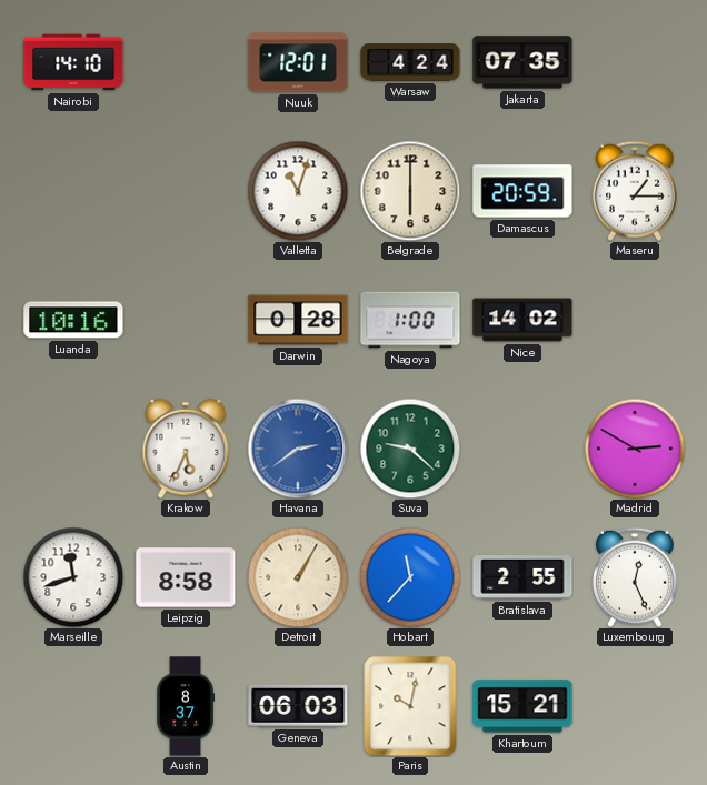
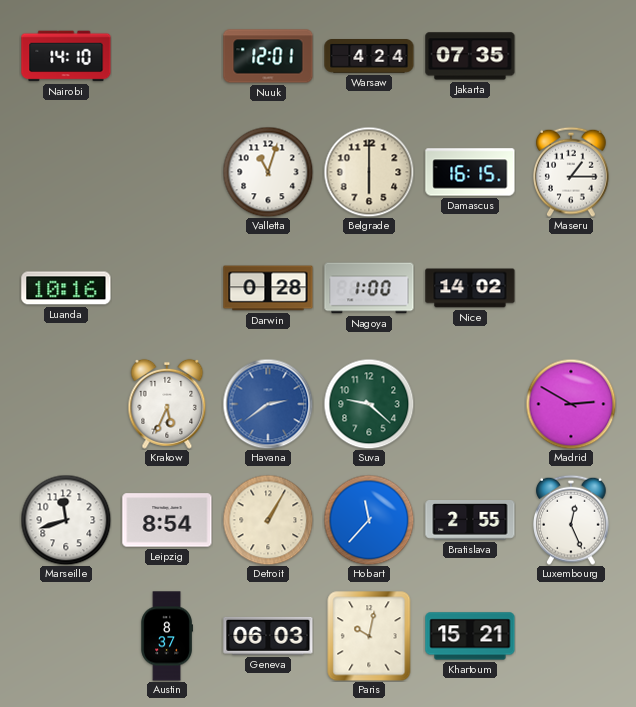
Damascus: 20:59 -> 16:15
Leipzig: 8:58 -> 8:54
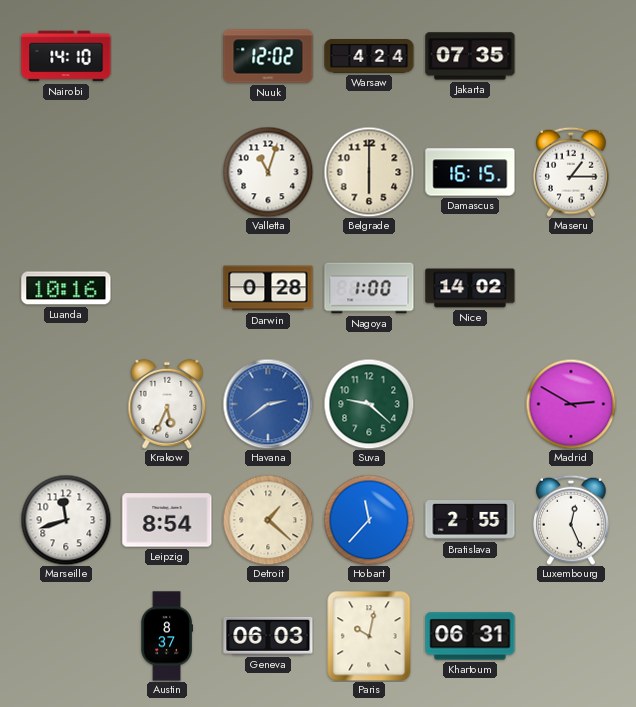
Nuuk: 12:01 -> 12:02
Detroit: 1:05 -> 1:22
Khartoum: 15:21 -> 06:31
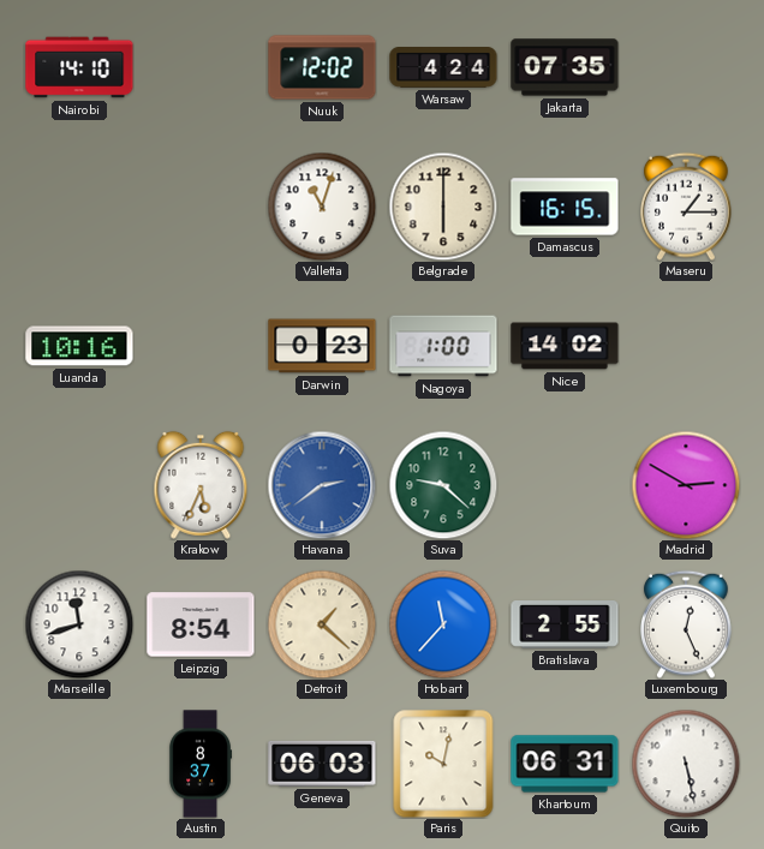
Darwin: 0:28 -> 0:23
Quito: none -> 5:28
